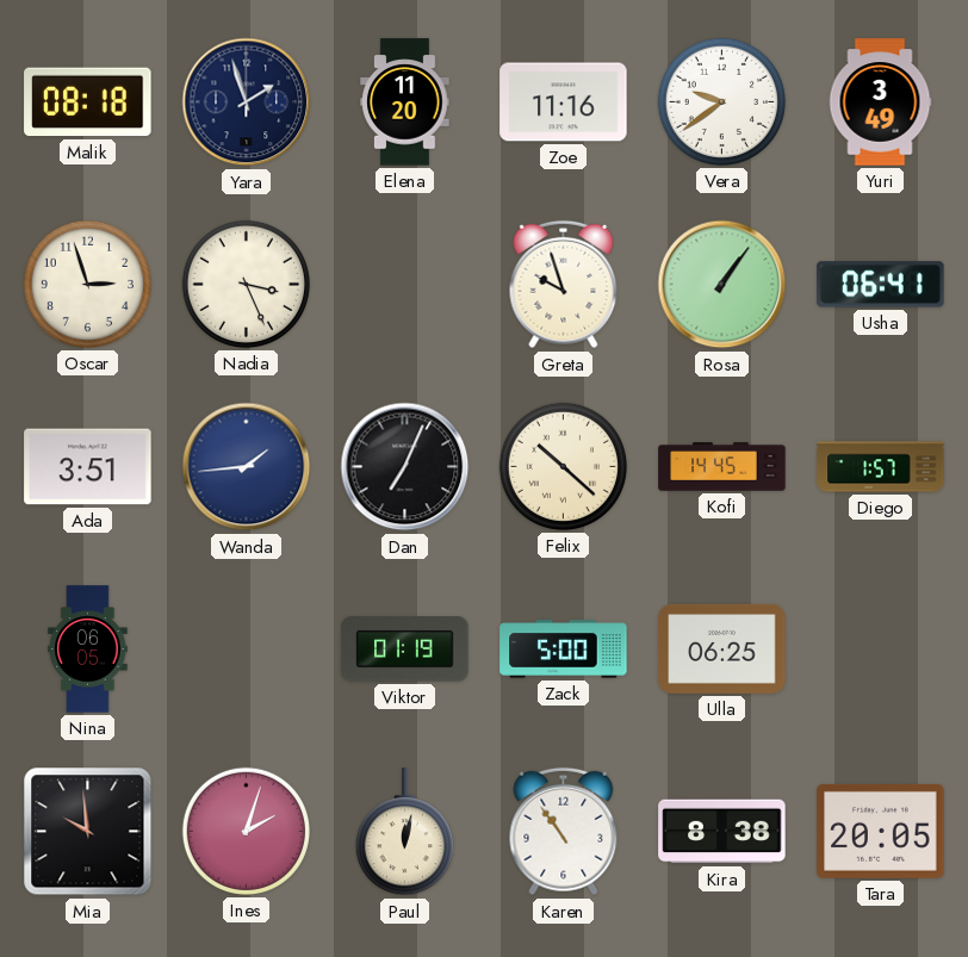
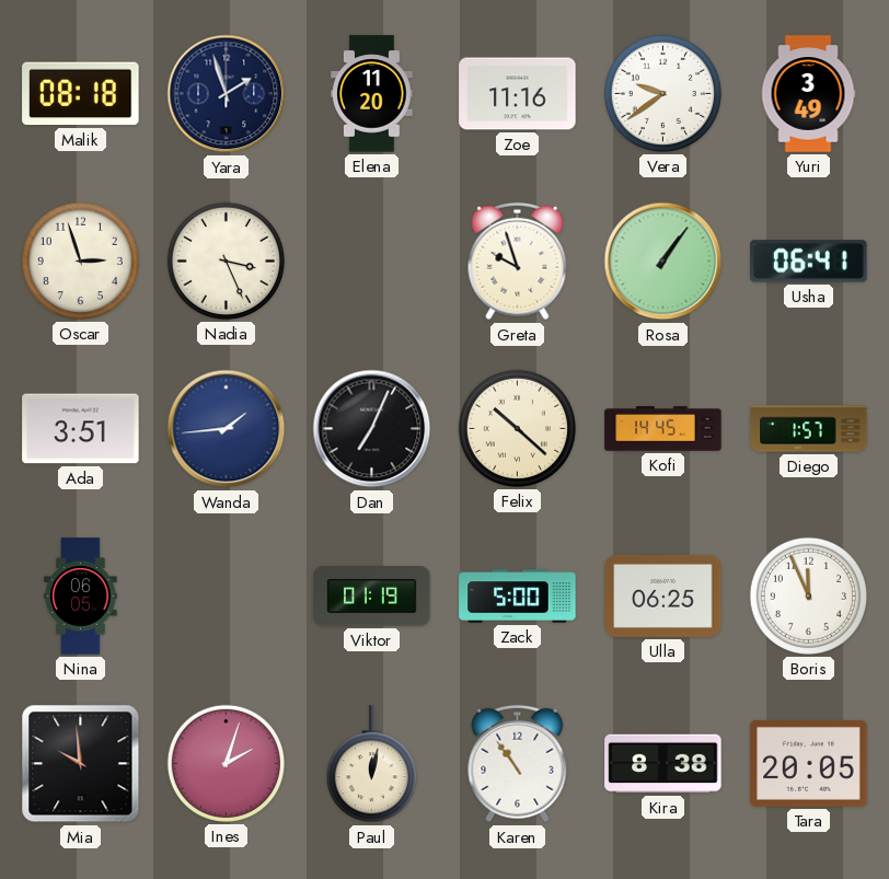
Boris: none -> 11:56
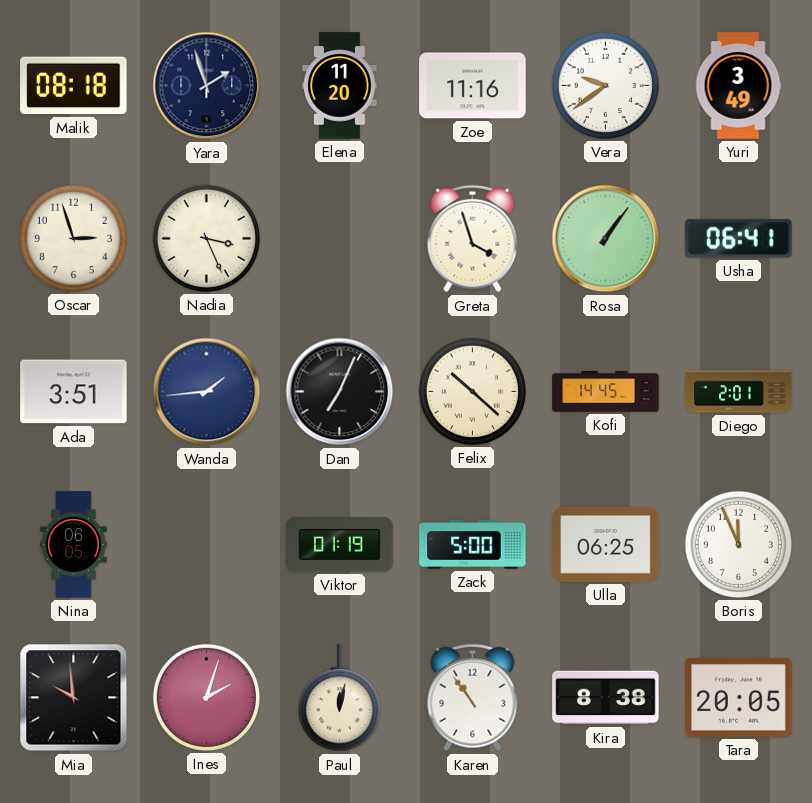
Greta: 9:57 -> 3:57
Diego: 1:57 -> 2:01
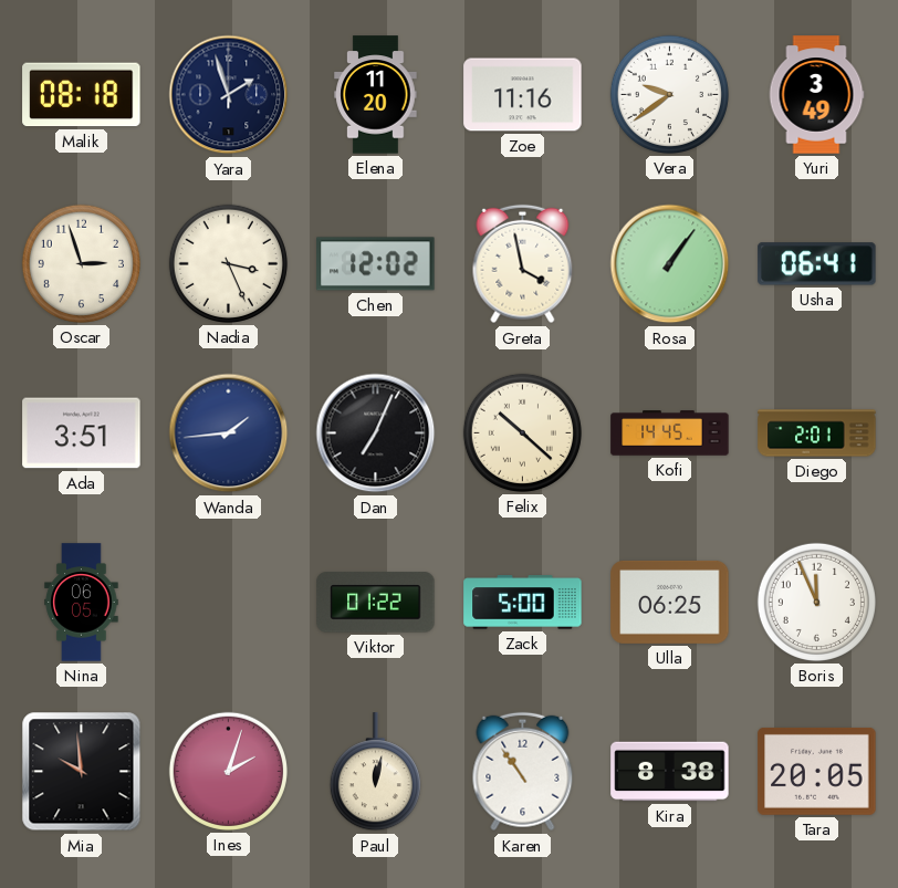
Chen: none -> 12:02
Greta: 3:57 -> 3:58
Viktor: 01:19 -> 01:22
